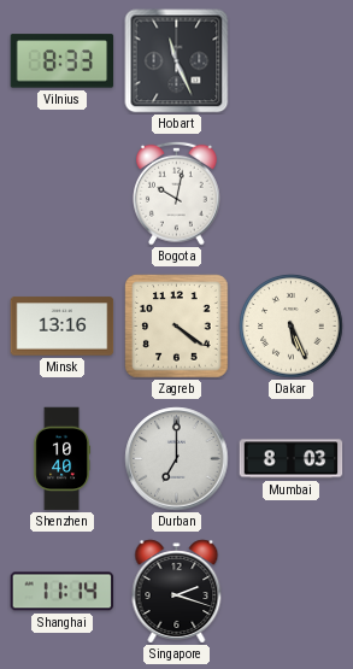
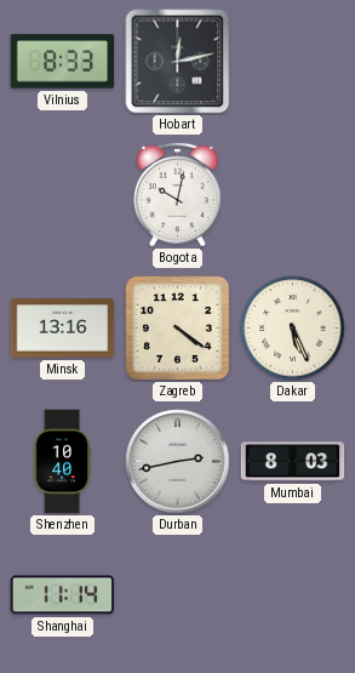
Hobart: 11:26 -> 12:13
Durban: 7:00 -> 2:43
Singapore: 2:18 -> none
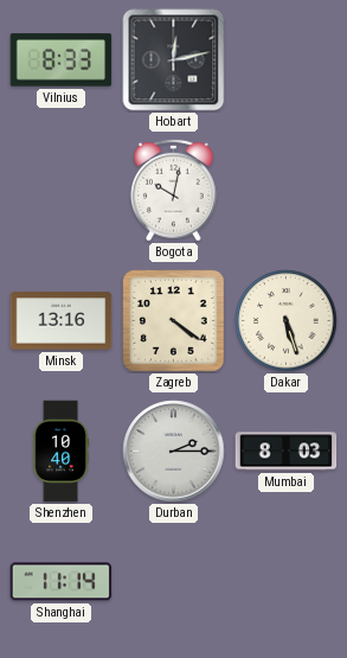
Dakar: 5:26 -> 5:27
Durban: 2:43 -> 2:15
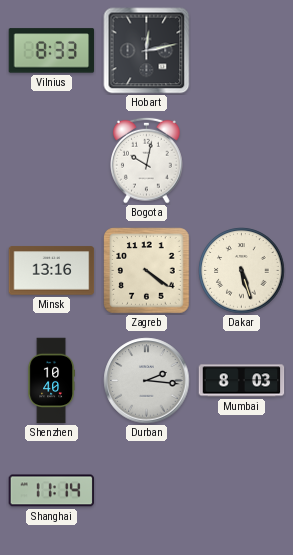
Durban: 2:15 -> 2:16
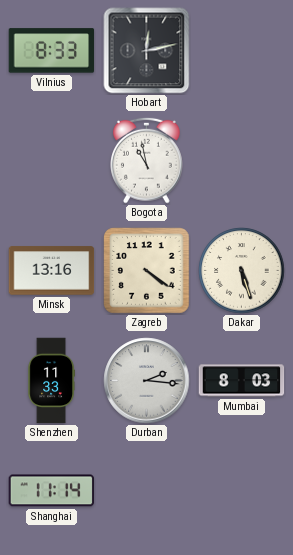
Bogota: 10:02 -> 10:58
Shenzhen: 10:40 -> 11:33
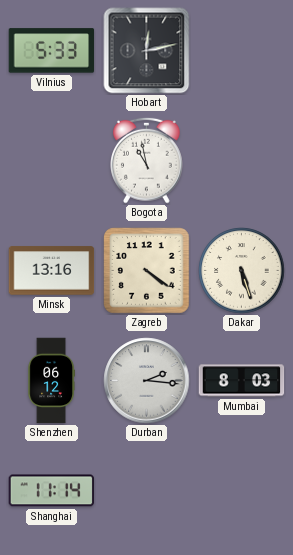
Vilnius: 8:33 -> 5:33
Shenzhen: 11:33 -> 06:12
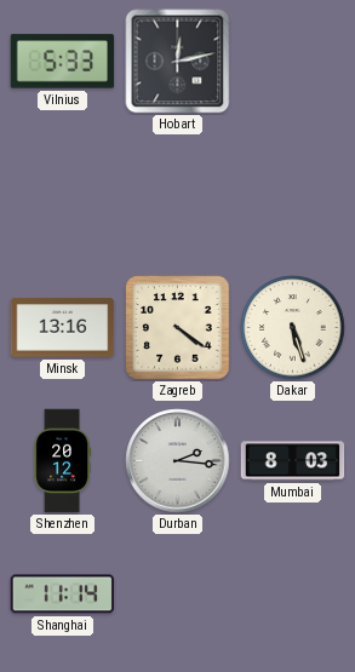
Bogota: 10:58 -> none
Shenzhen: 06:12 -> 20:12
